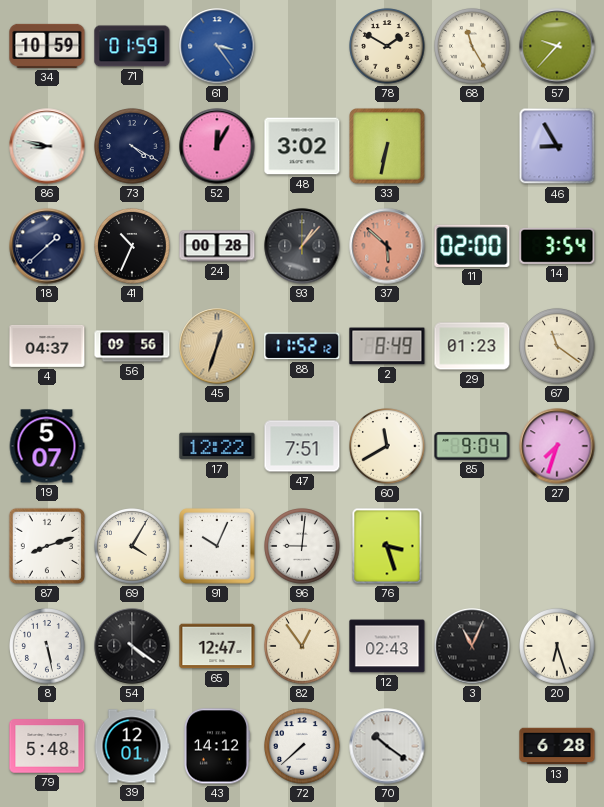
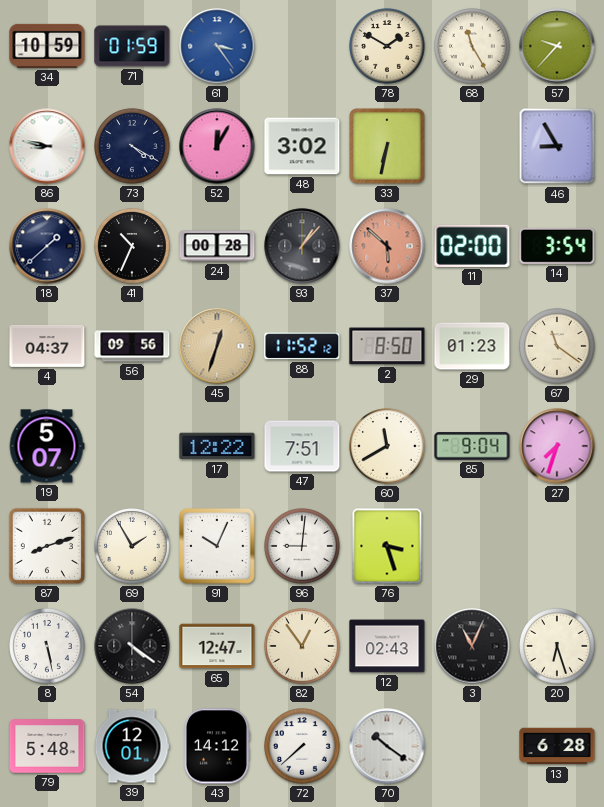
2: 8:49 -> 8:50
69: 4:05 -> 1:55
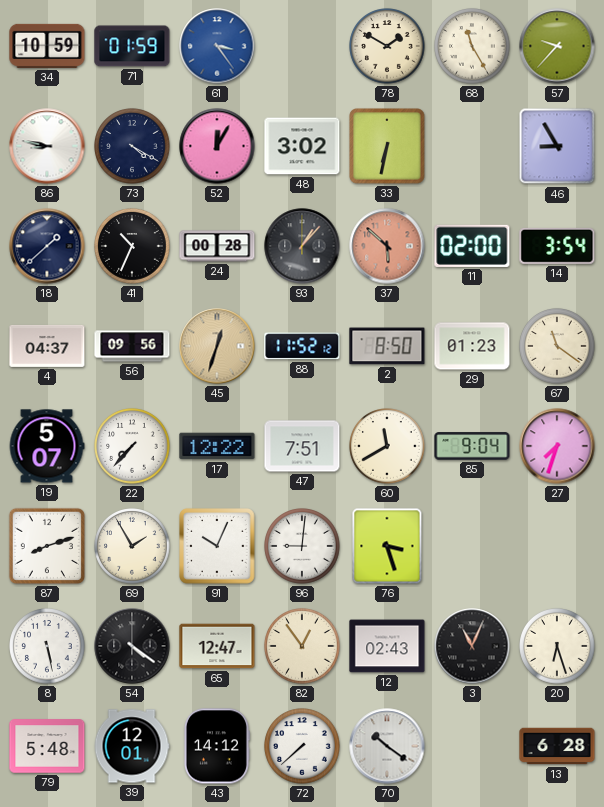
22: none -> 7:37
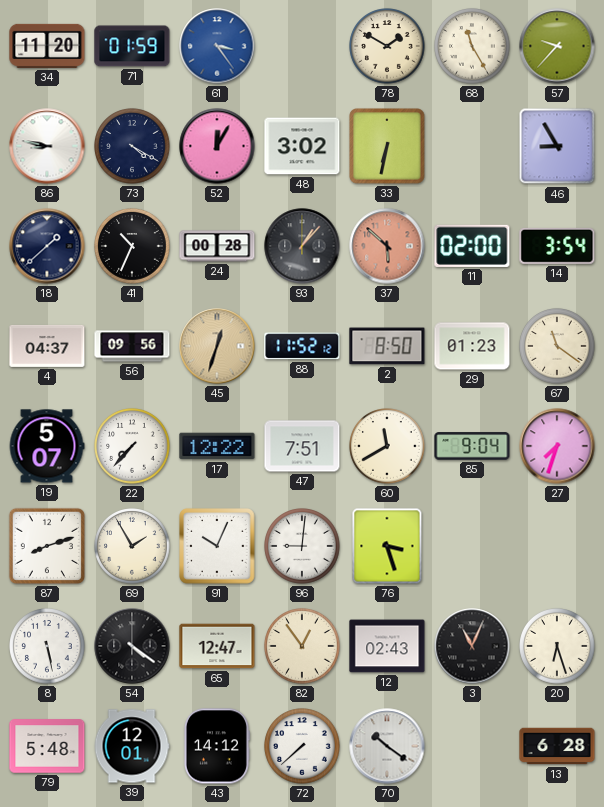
34: 10:59 -> 11:20
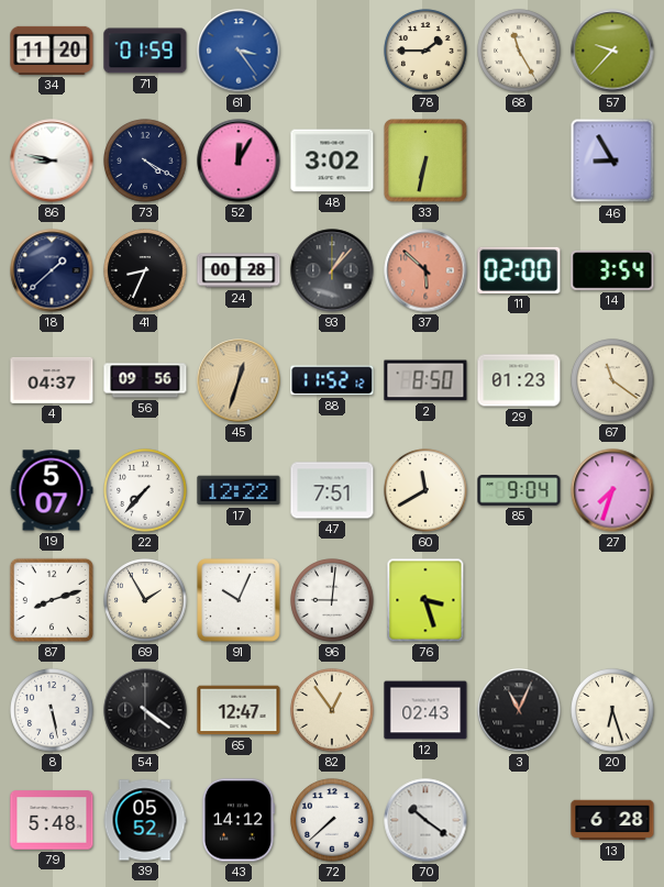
78: 1:50 -> 1:45
41: 10:34 -> 8:34
39: 12:01 -> 05:52
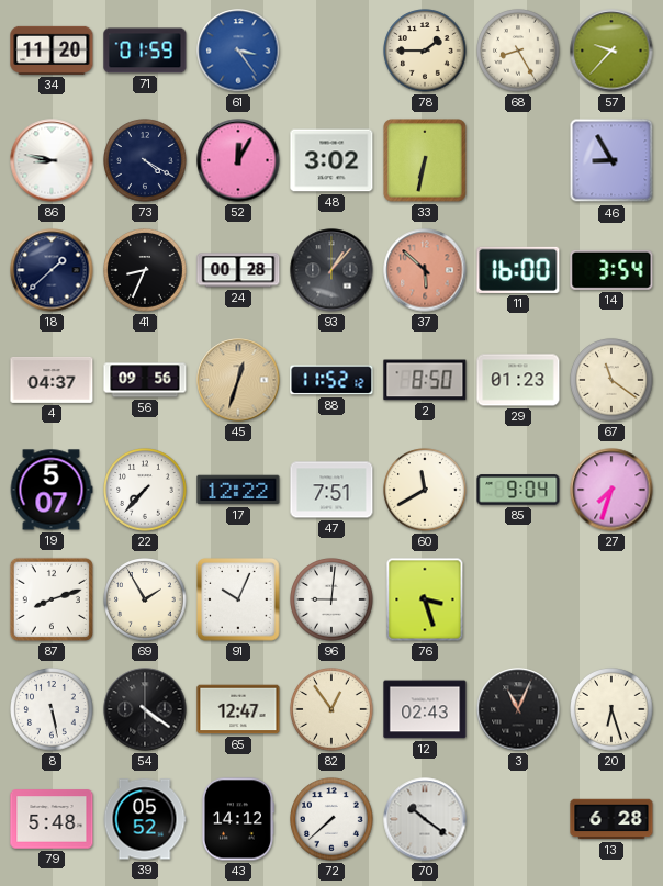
68: 11:25 -> 8:25
11: 02:00 -> 16:00
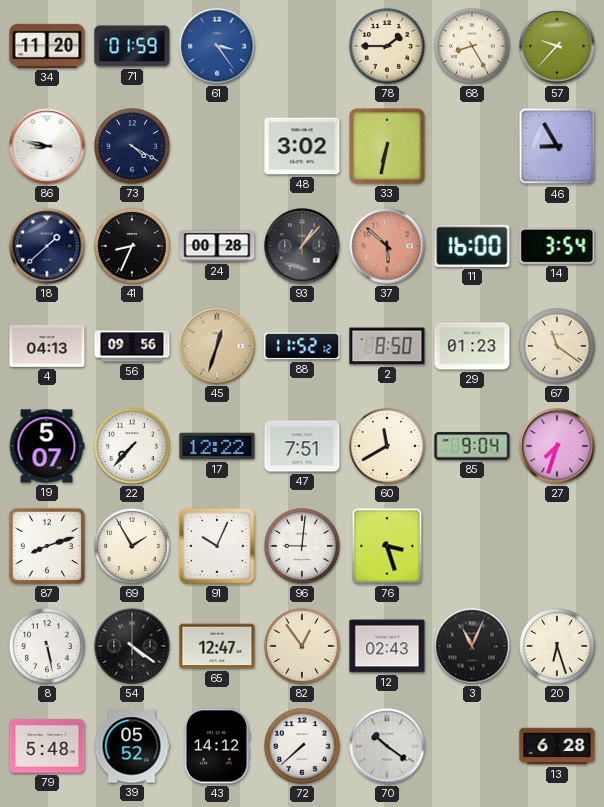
52: 12:05 -> none
4: 04:37 -> 04:13
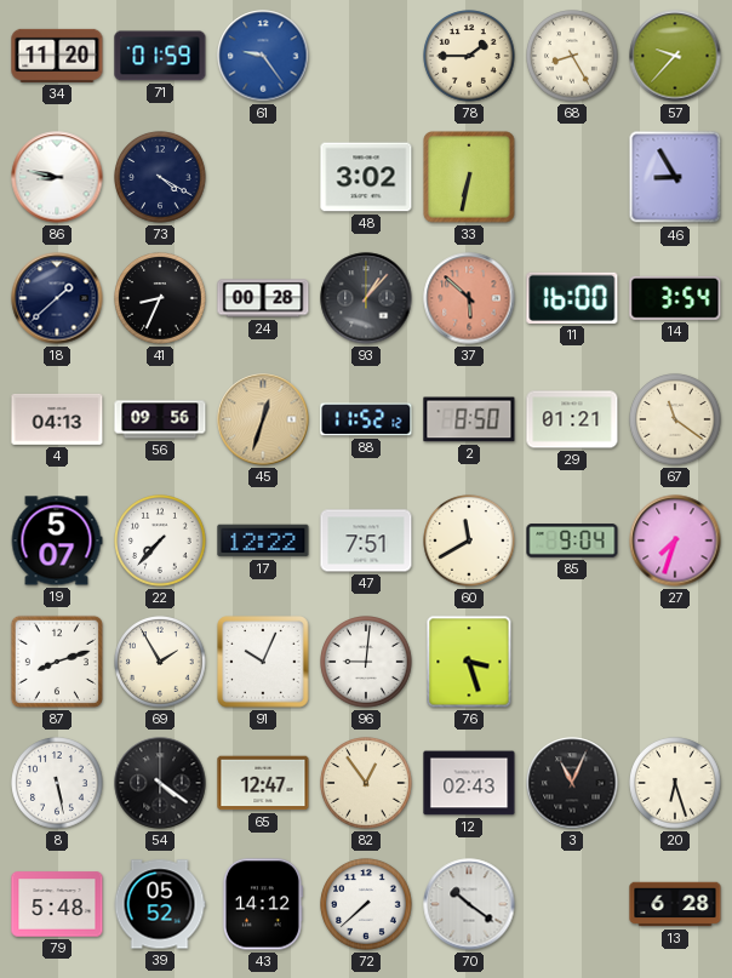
61: 3:24 -> 9:24
29: 01:23 -> 01:21
